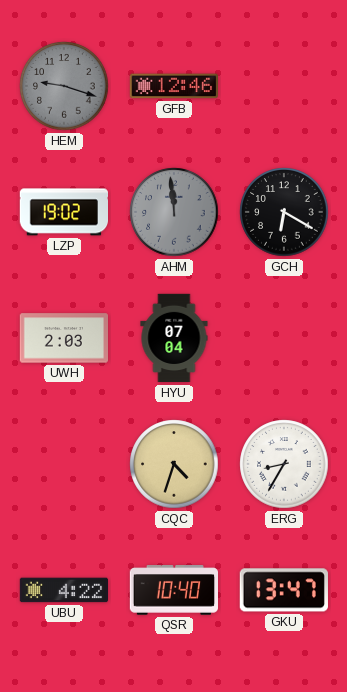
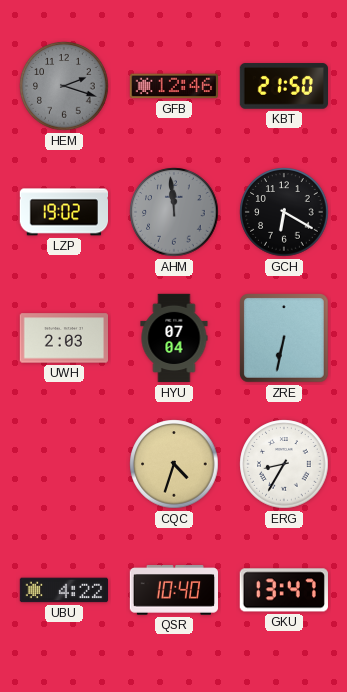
HEM: 9:18 -> 2:18
KBT: none -> 21:50
ZRE: none -> 6:32
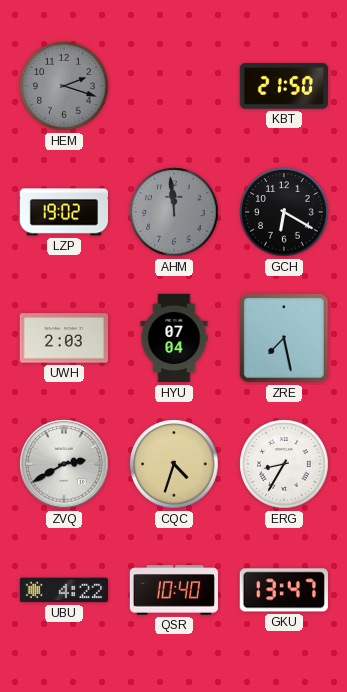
GFB: 12:46 -> none
ZRE: 6:32 -> 7:28
ZVQ: none -> 2:40
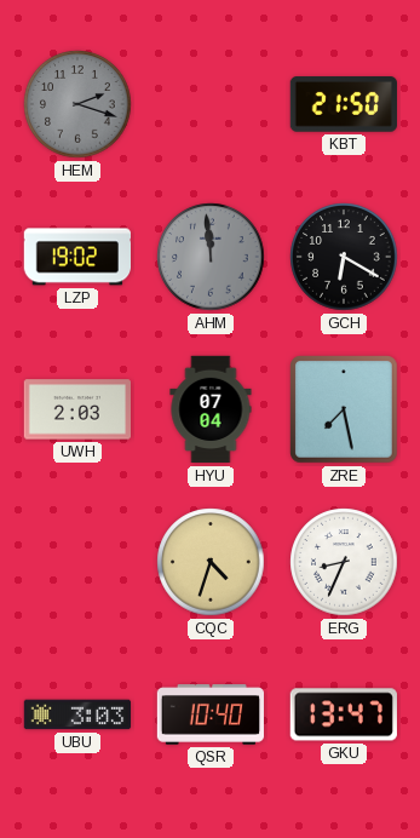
ZVQ: 2:40 -> none
ERG: 8:35 -> 8:34
UBU: 4:22 -> 3:03
